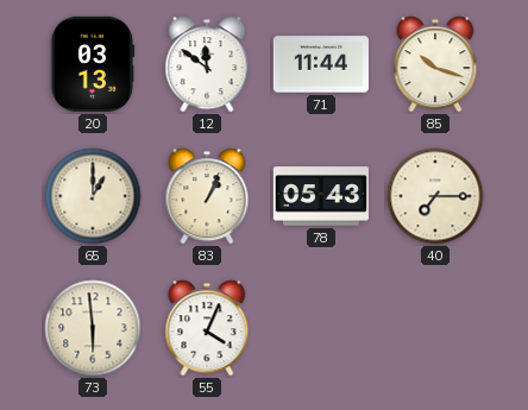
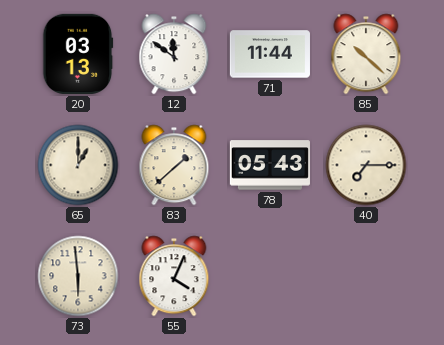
85: 10:18 -> 10:22
83: 1:04 -> 1:38
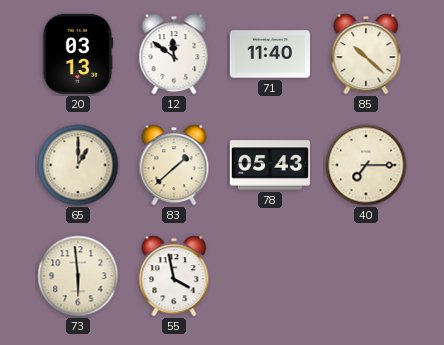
71: 11:44 -> 11:40
55: 4:04 -> 3:58
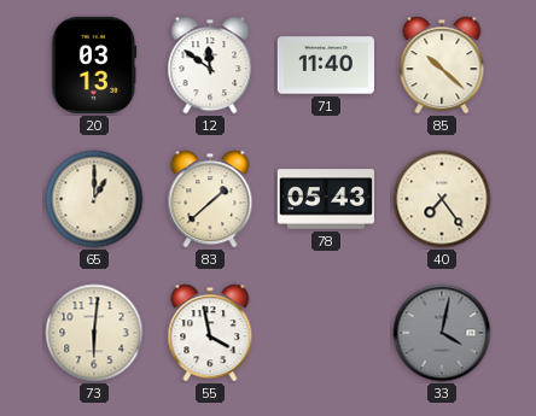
40: 7:15 -> 7:24
73: 5:59 -> 6:01
33: none -> 4:02
